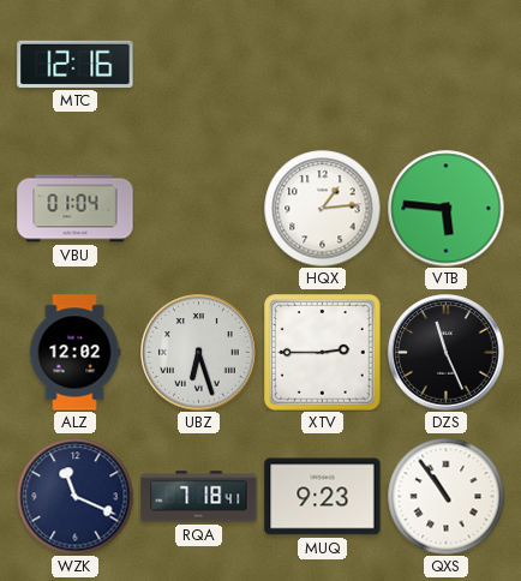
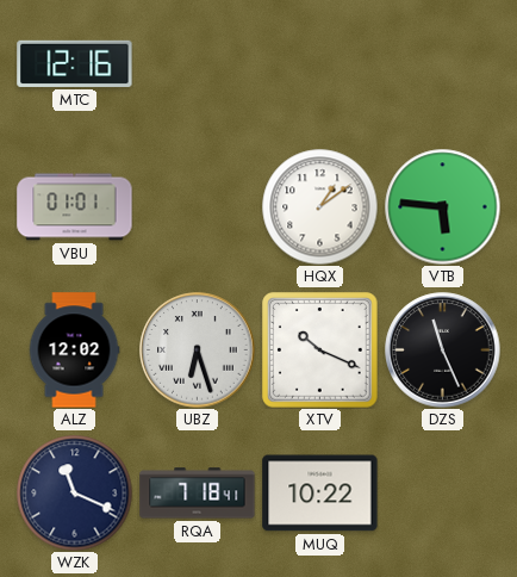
VBU: 01:04 -> 01:01
HQX: 1:14 -> 1:09
XTV: 2:45 -> 10:19
MUQ: 9:23 -> 10:22
QXS: 10:54 -> none
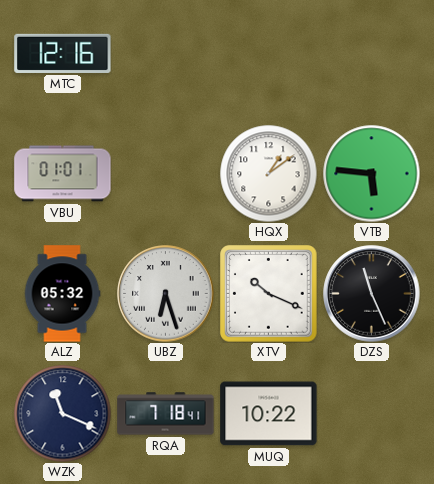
ALZ: 12:02 -> 05:32
